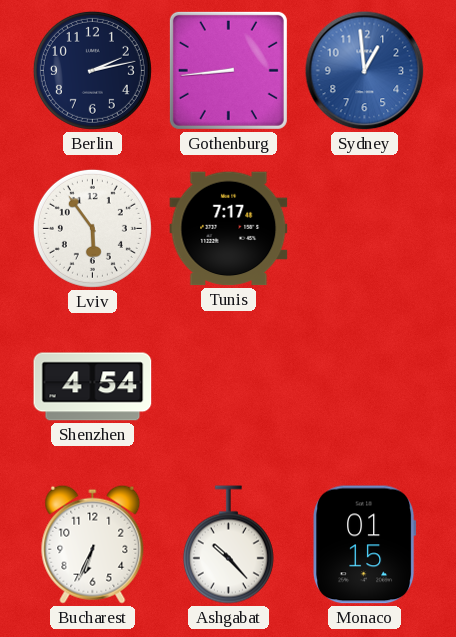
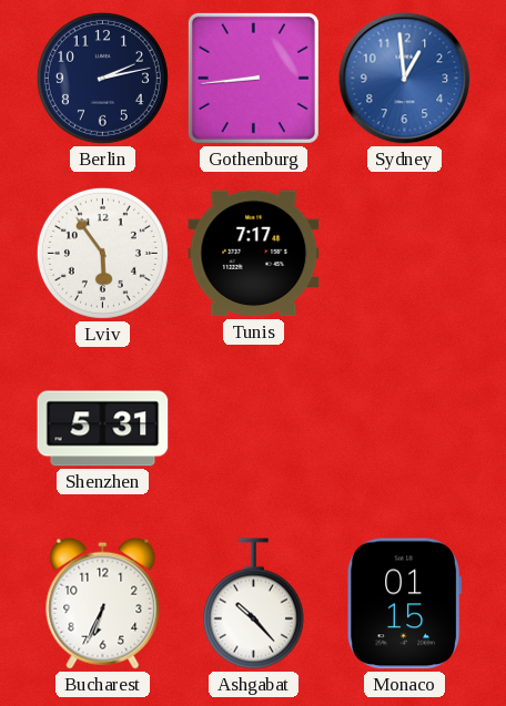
Shenzhen: 4:54 -> 5:31
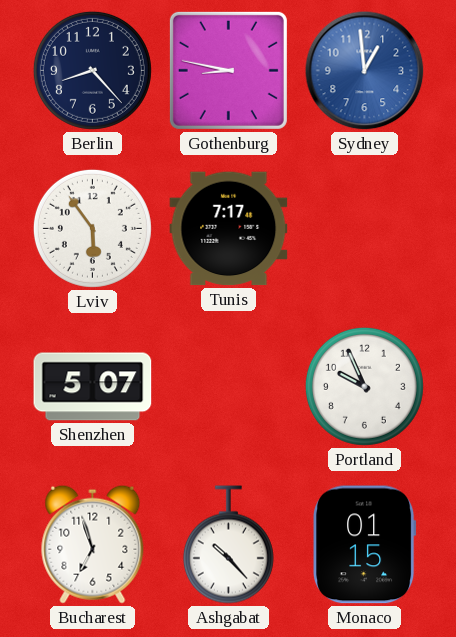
Berlin: 2:13 -> 8:23
Gothenburg: 8:44 -> 8:47
Shenzhen: 5:31 -> 5:07
Portland: none -> 9:56
Bucharest: 6:34 -> 6:57
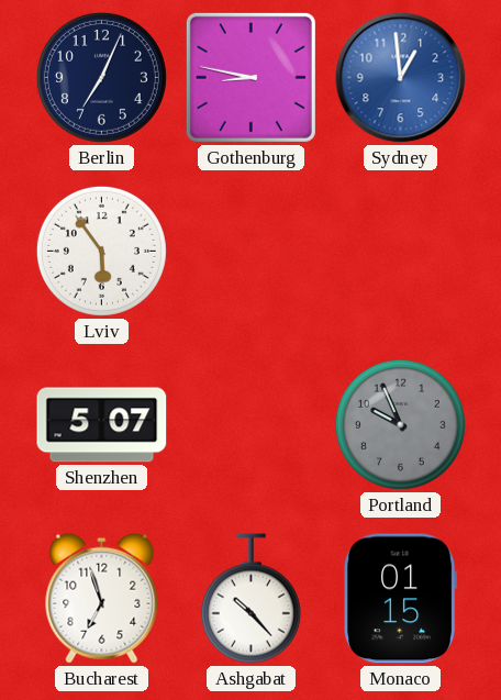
Berlin: 8:23 -> 7:04
Tunis: 7:17 -> none
Portland dial: white -> grey
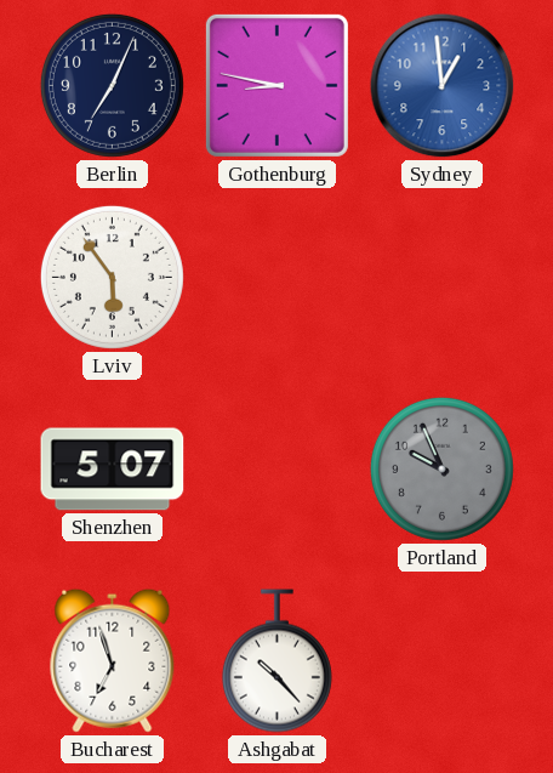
Monaco: 01:15 -> none
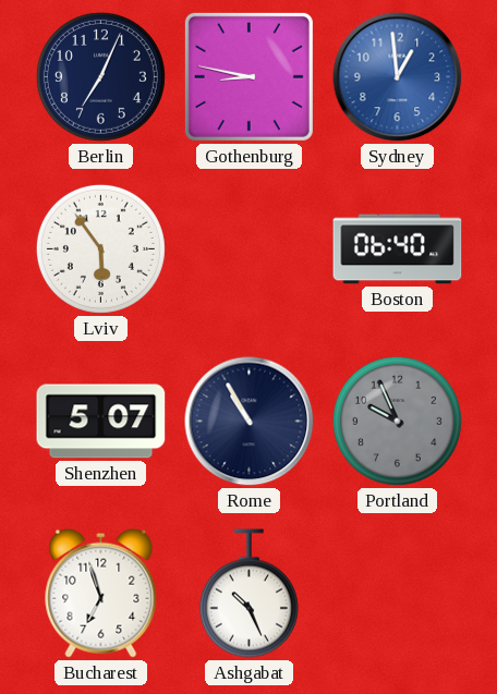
Boston: none -> 06:40
Rome: none -> 10:55
Ashgabat: 10:23 -> 10:26
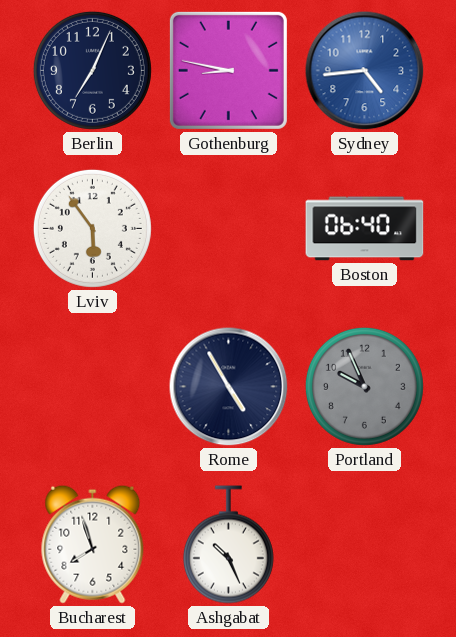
Sydney: 12:59 -> 4:44
Shenzhen: 5:07 -> none
Rome: 10:55 -> 4:55
Bucharest: 6:57 -> 7:57
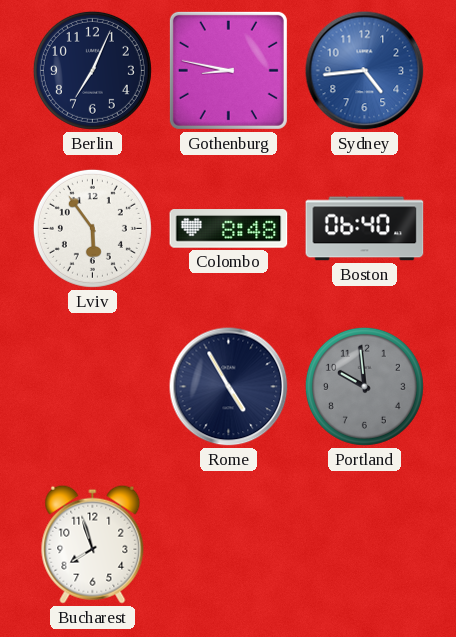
Colombo: none -> 8:48
Portland: 9:56 -> 9:59
Ashgabat: 10:26 -> none
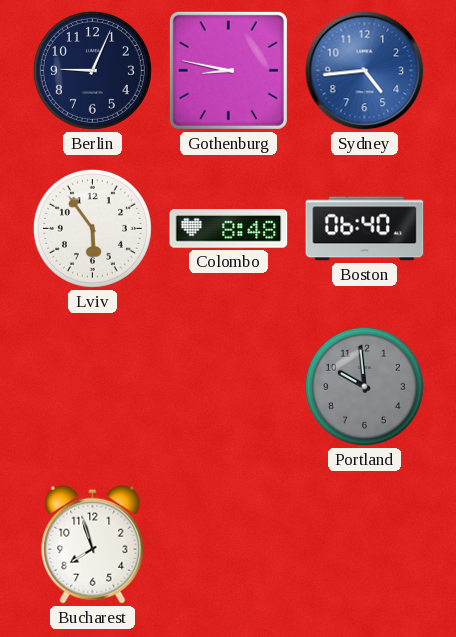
Berlin: 7:04 -> 9:04
Rome: 4:55 -> none
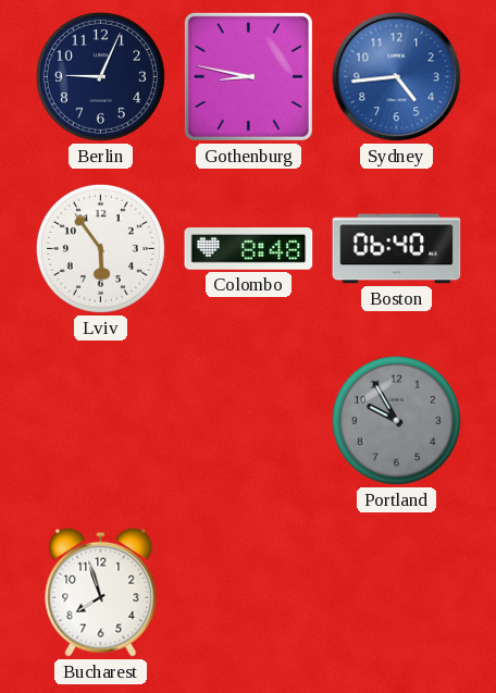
Portland: 9:59 -> 9:55
